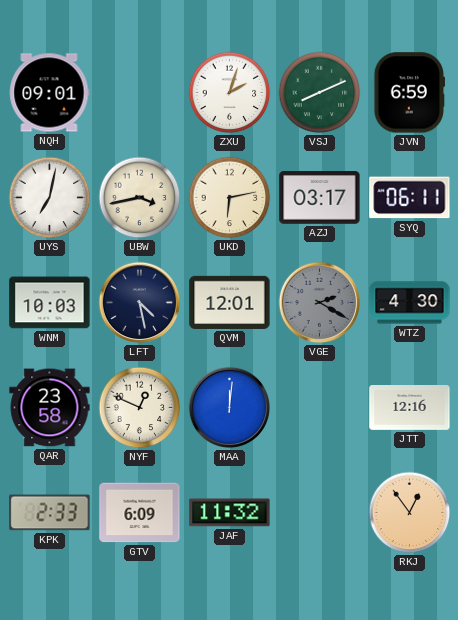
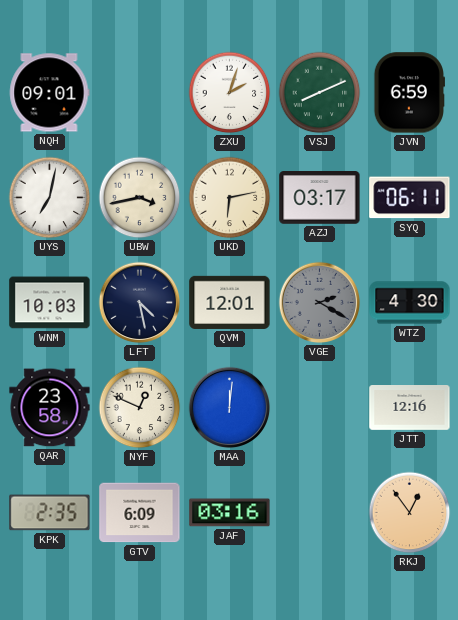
KPK: 2:33 -> 2:35
JAF: 11:32 -> 03:16
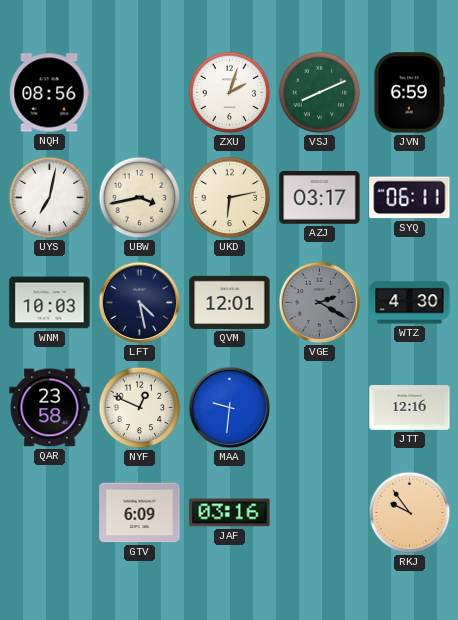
NQH: 09:01 -> 08:56
MAA: 12:01 -> 9:31
KPK: 2:35 -> none
RKJ: 12:54 -> 9:54
